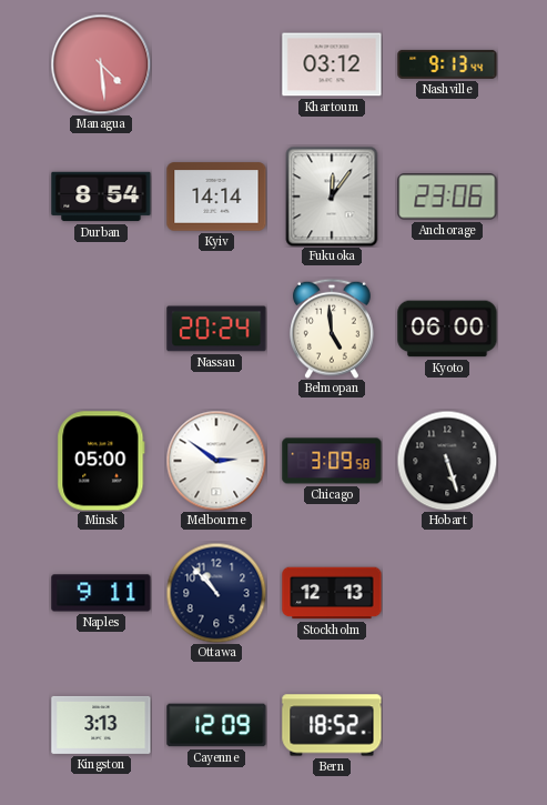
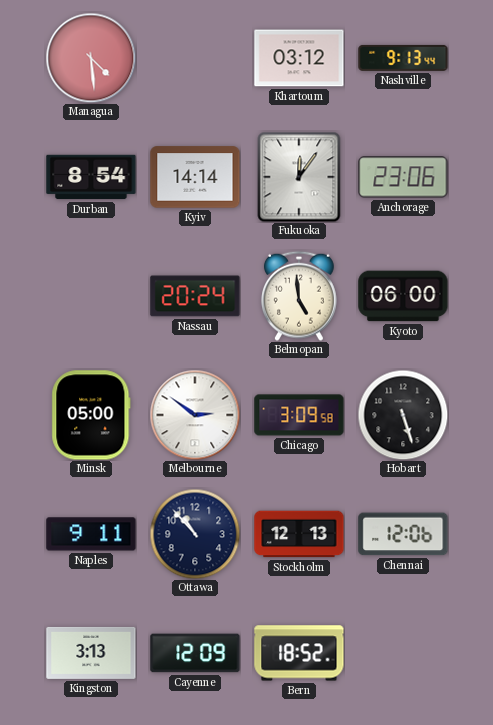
Chennai: none -> 12:06
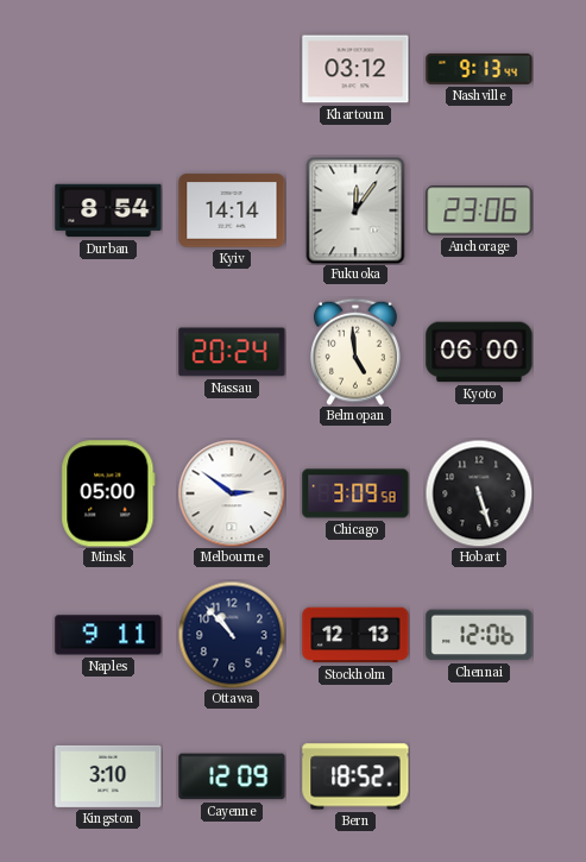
Managua: 4:29 -> none
Kingston: 3:13 -> 3:10
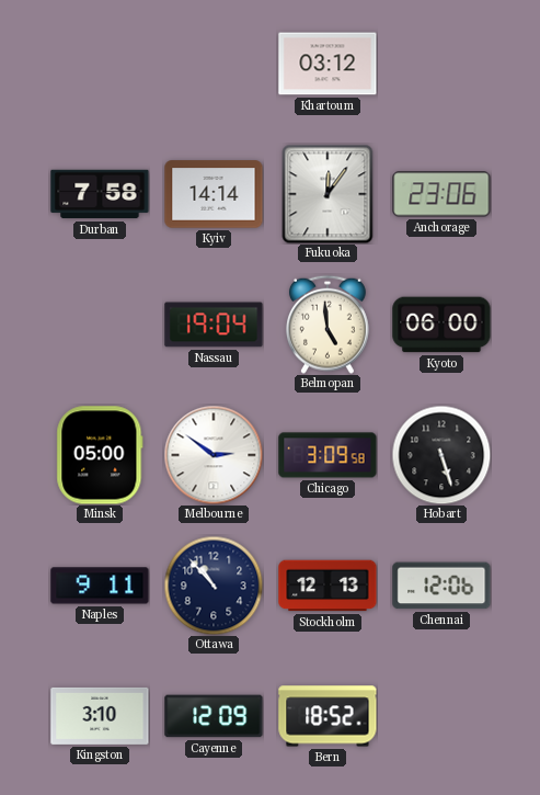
Nashville: 9:13 -> none
Durban: 8:54 -> 7:58
Nassau: 20:24 -> 19:04
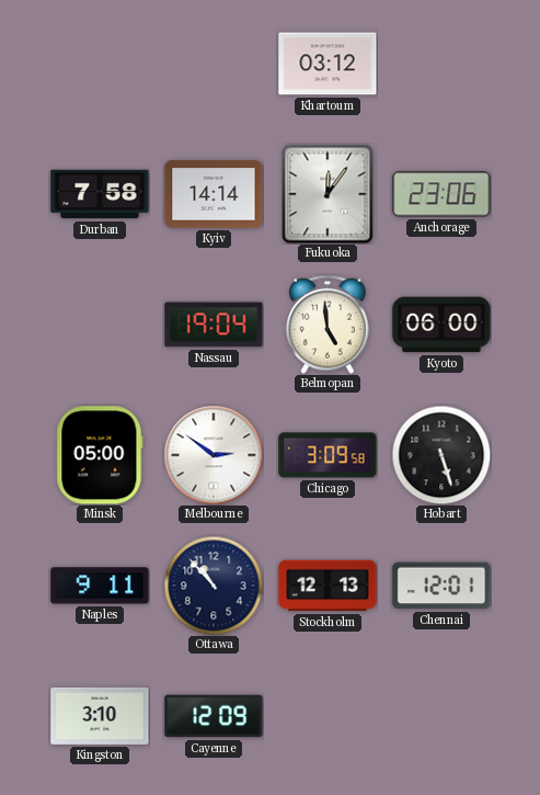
Chennai: 12:06 -> 12:01
Bern: 18:52 -> none
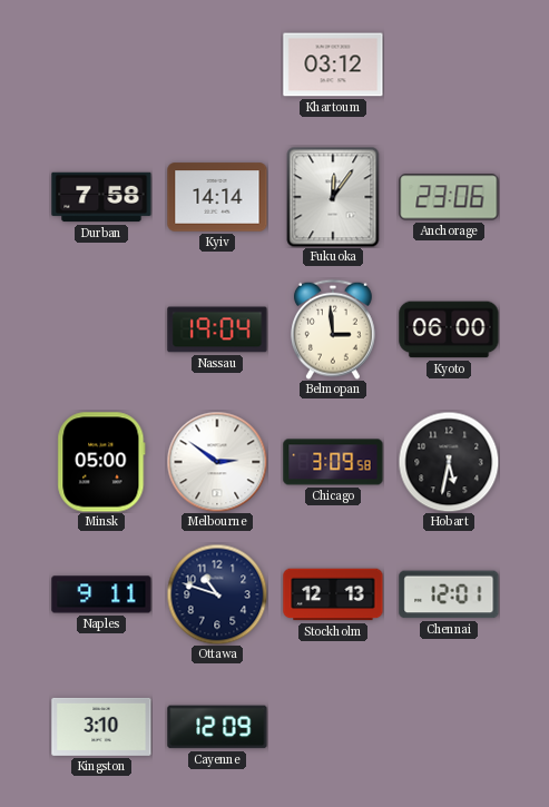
Belmopan: 4:59 -> 2:59
Hobart: 5:27 -> 5:32
Ottawa: 10:53 -> 10:48
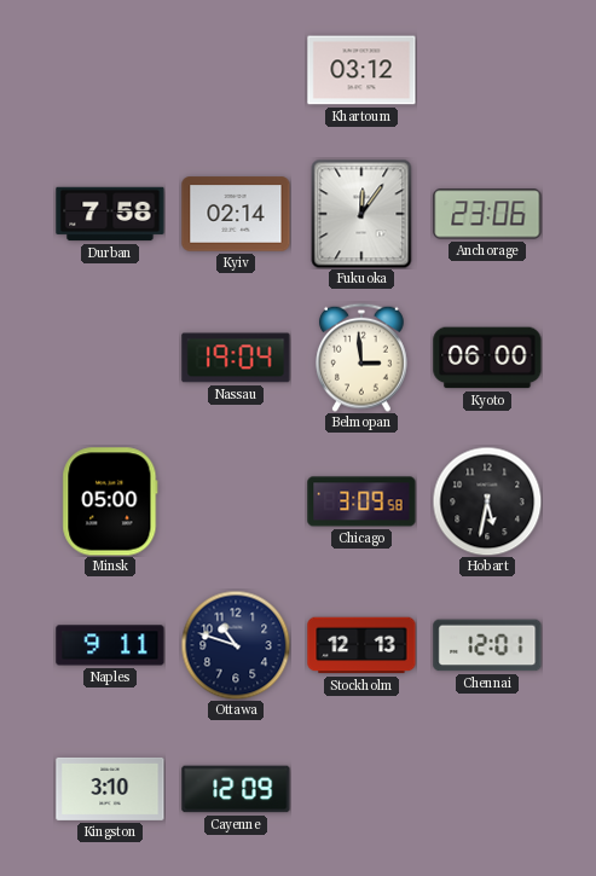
Kyiv: 14:14 -> 02:14
Melbourne: 2:51 -> none
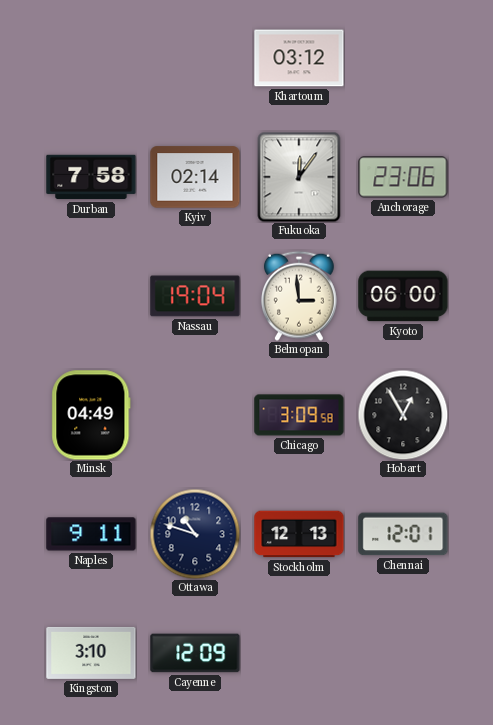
Minsk: 05:00 -> 04:49
Hobart: 5:32 -> 12:55
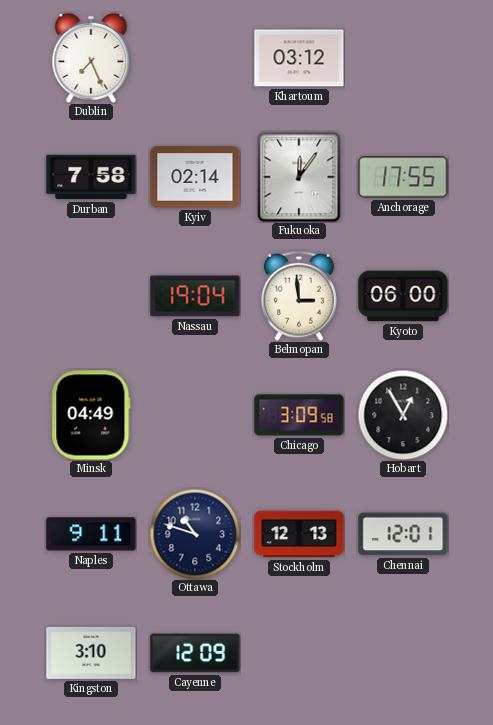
Dublin: none -> 7:26
Anchorage: 23:06 -> 17:55
